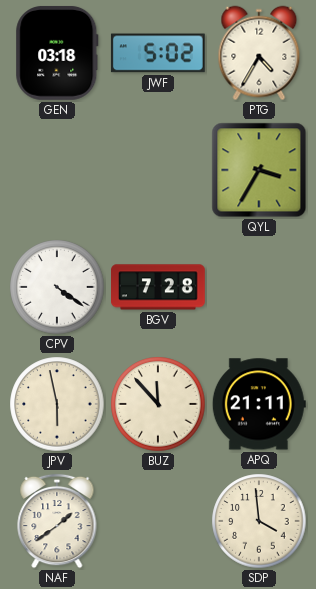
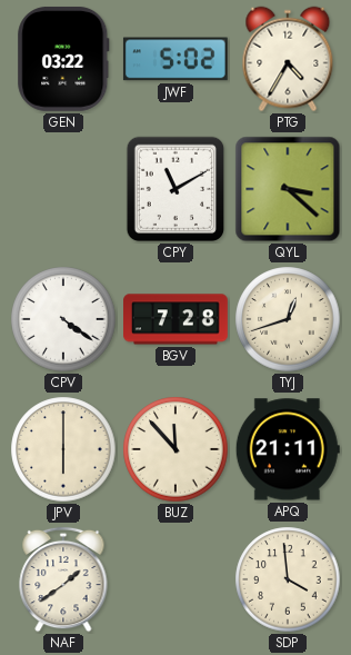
GEN: 03:18 -> 03:22
CPY: none -> 11:10
QYL: 3:35 -> 3:22
TYJ: none -> 12:42
JPV: 5:58 -> 6:00
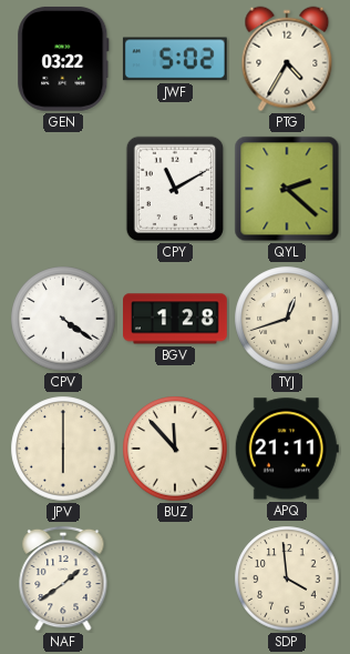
QYL: 3:22 -> 2:22
BGV: 7:28 -> 1:28
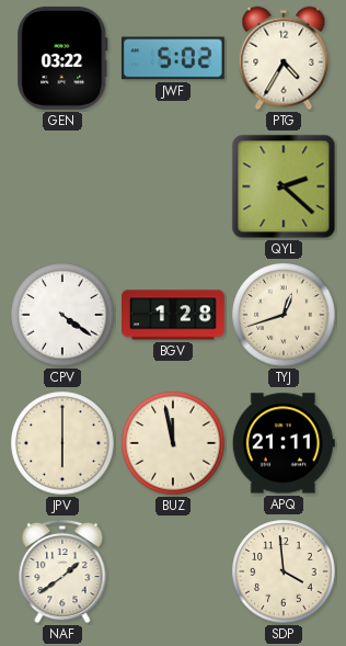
CPY: 11:10 -> none
BUZ: 11:53 -> 11:58
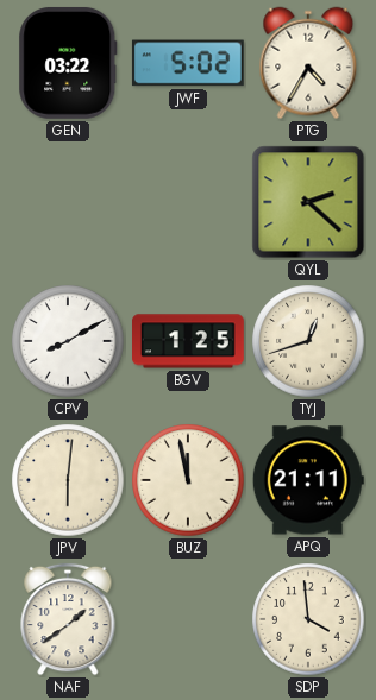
CPV: 4:21 -> 8:10
BGV: 1:28 -> 1:25
JPV: 6:00 -> 6:01
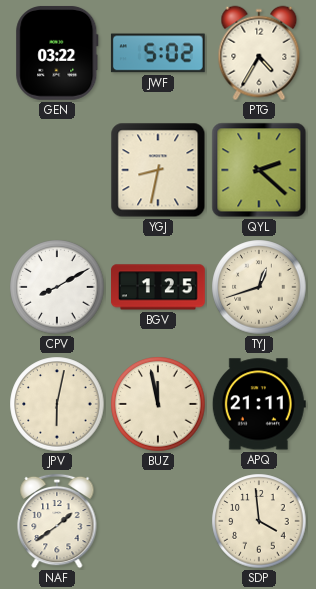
YGJ: none -> 8:32
JPV: 6:01 -> 6:02
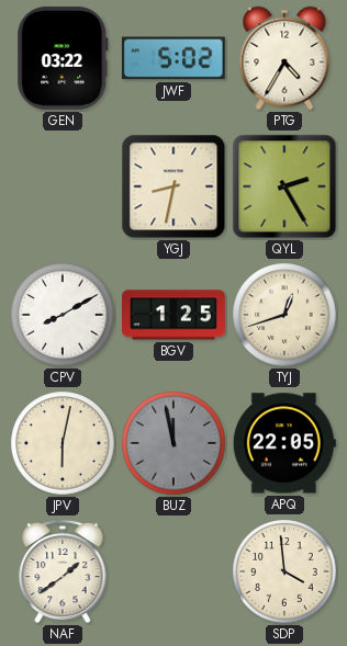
QYL: 2:22 -> 2:25
BUZ dial: cream -> grey
APQ: 21:11 -> 22:05
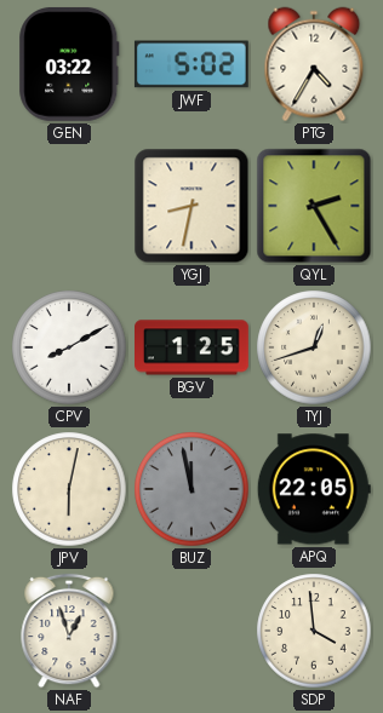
NAF: 1:39 -> 12:57
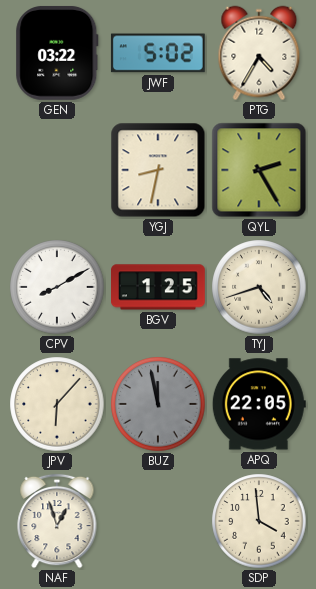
TYJ: 12:42 -> 4:42
JPV: 6:02 -> 6:07
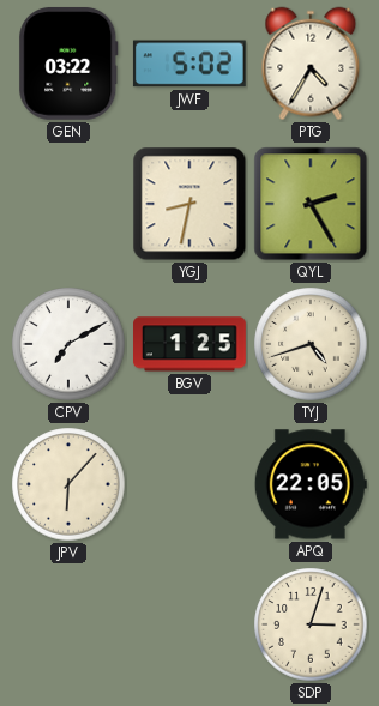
CPV: 8:10 -> 7:10
BUZ: 11:58 -> none
NAF: 12:57 -> none
SDP: 3:59 -> 3:03
